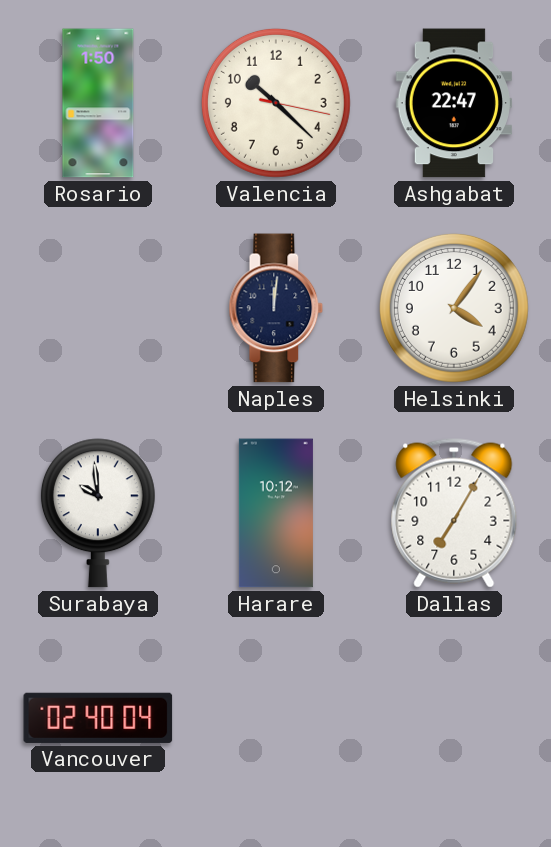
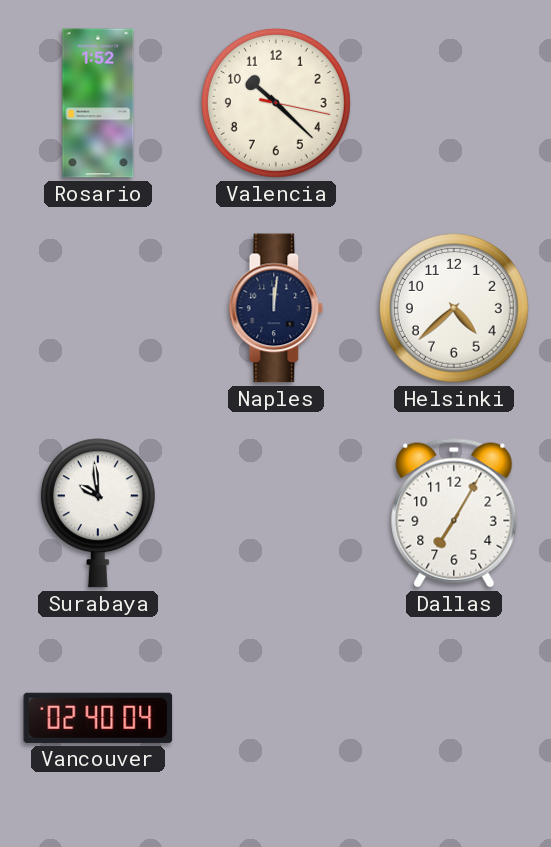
Rosario: 1:50 -> 1:52
Ashgabat: 22:47 -> none
Helsinki: 4:06 -> 4:38
Harare: 10:12 -> none
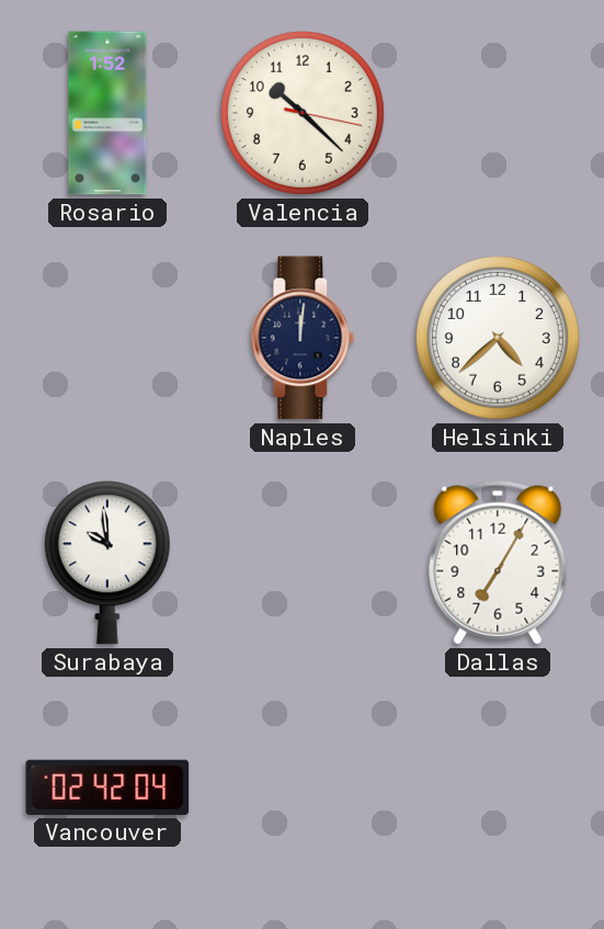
Vancouver: 02:40 -> 02:42
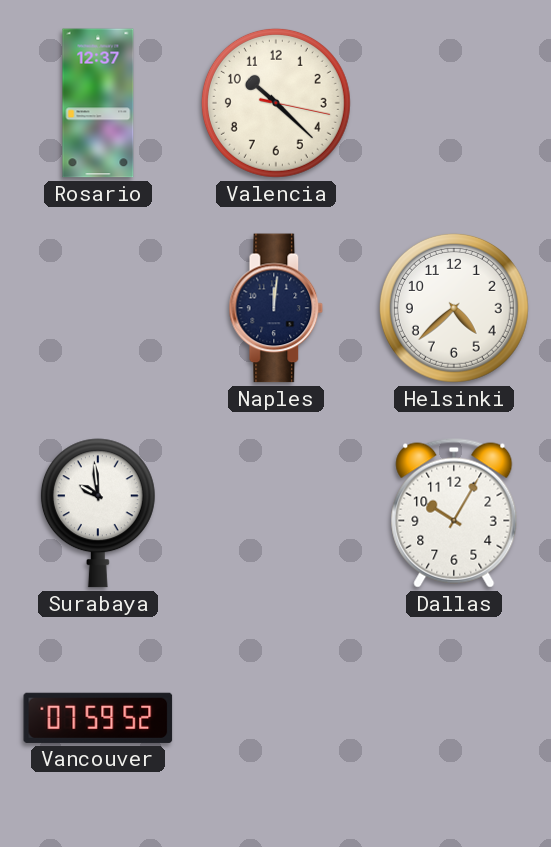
Rosario: 1:52 -> 12:37
Dallas: 7:05 -> 10:05
Vancouver: 02:42 -> 07:59
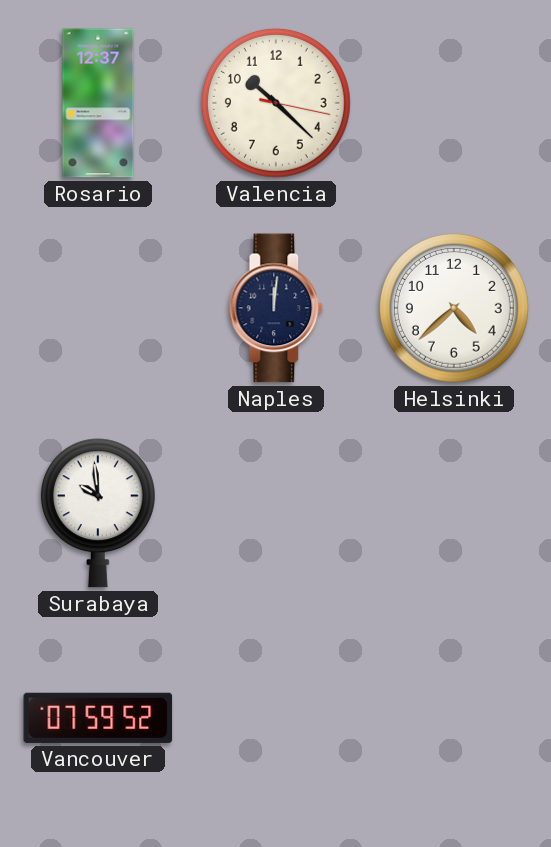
Dallas: 10:05 -> none
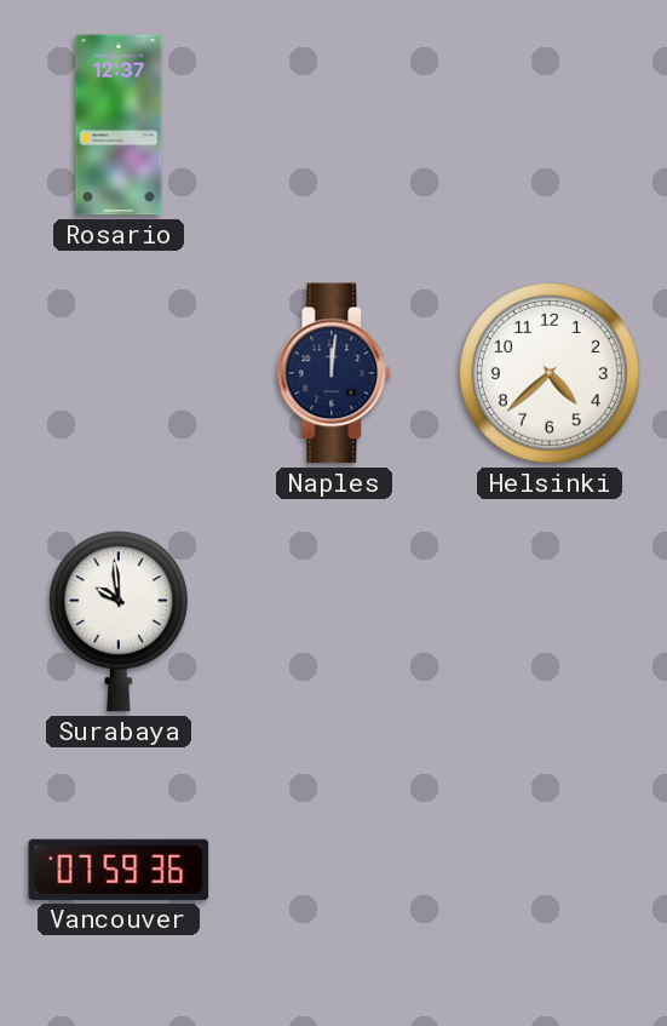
Valencia: 10:22 -> none
Vancouver: 07:59:52 -> 07:59:36
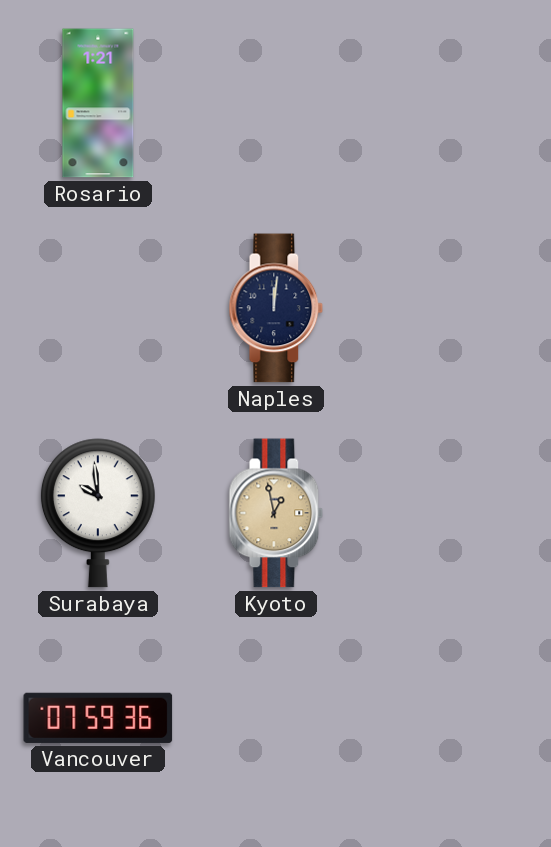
Rosario: 12:37 -> 1:21
Helsinki: 4:38 -> none
Kyoto: none -> 12:58
